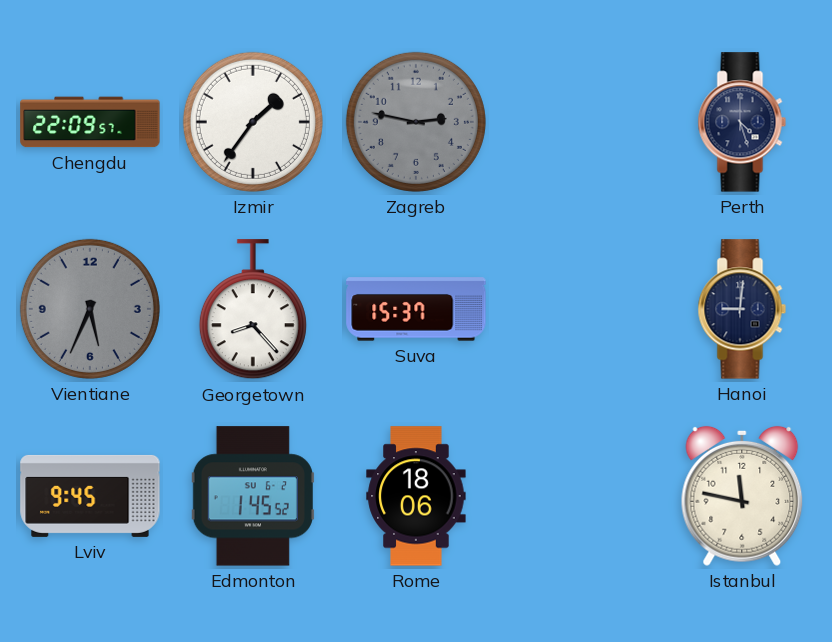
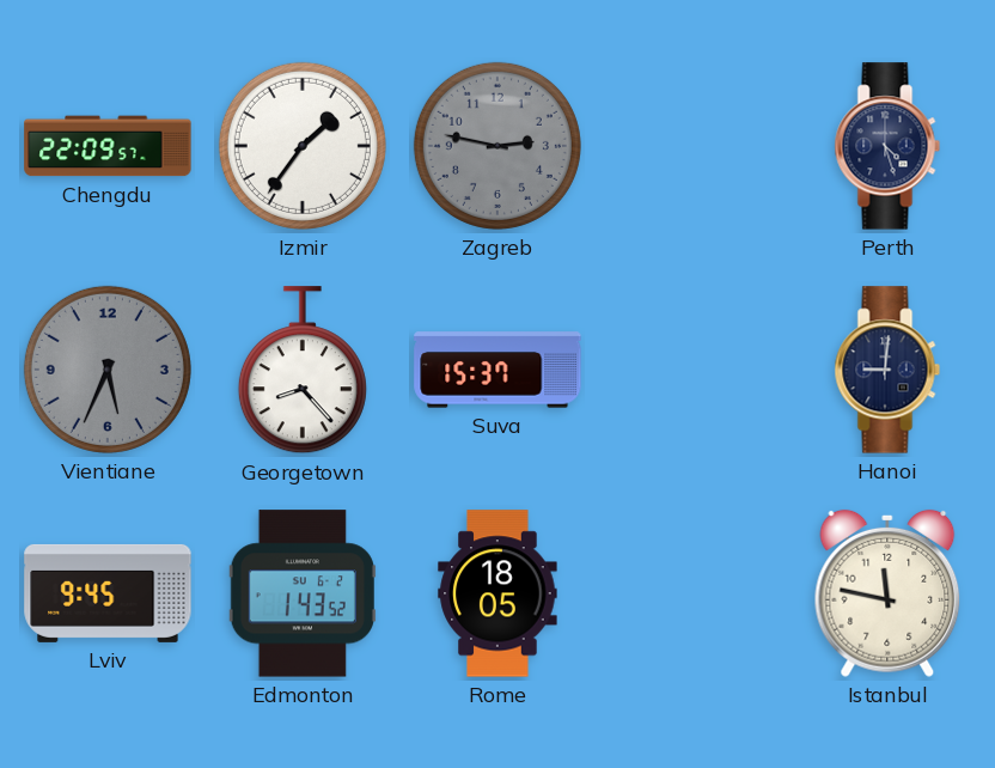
Edmonton: 1:45 -> 1:43
Rome: 18:06 -> 18:05
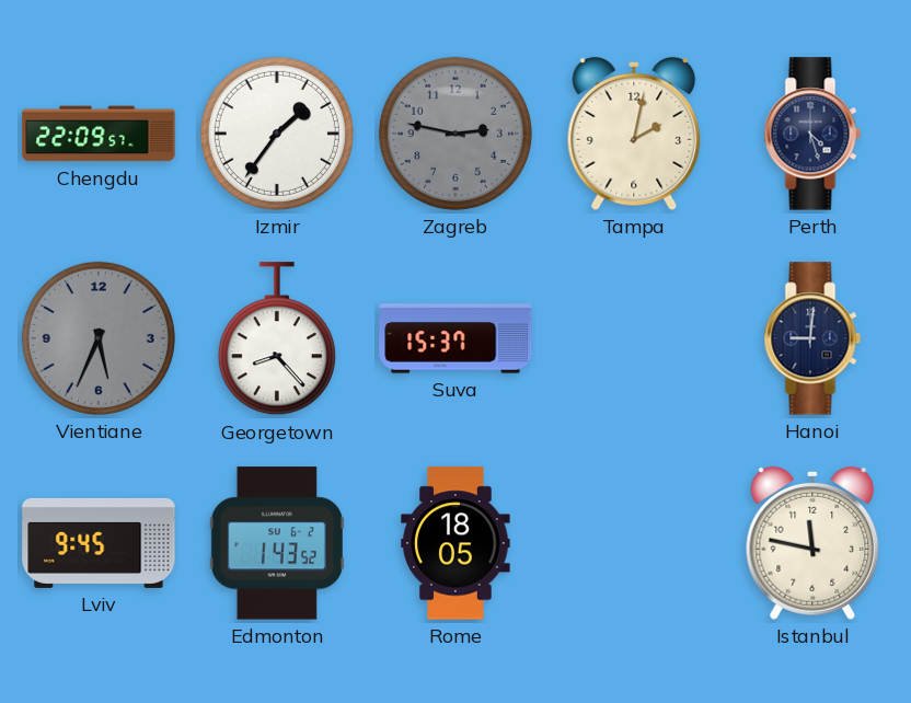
Tampa: none -> 2:02
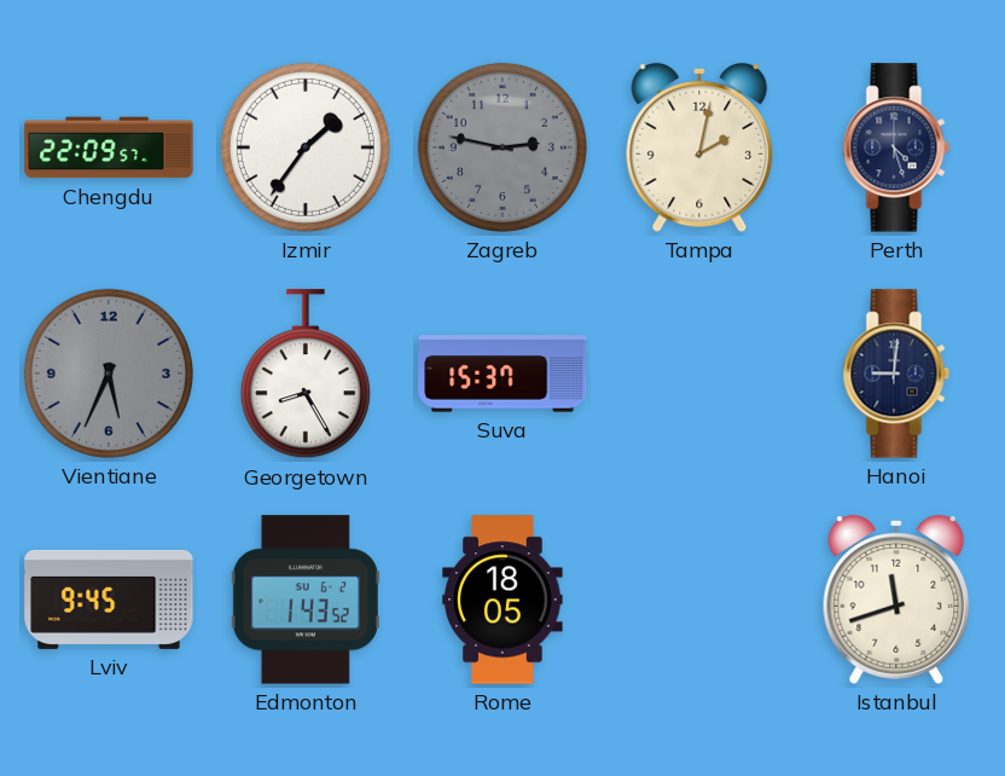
Georgetown: 8:23 -> 8:25
Istanbul: 11:47 -> 11:42
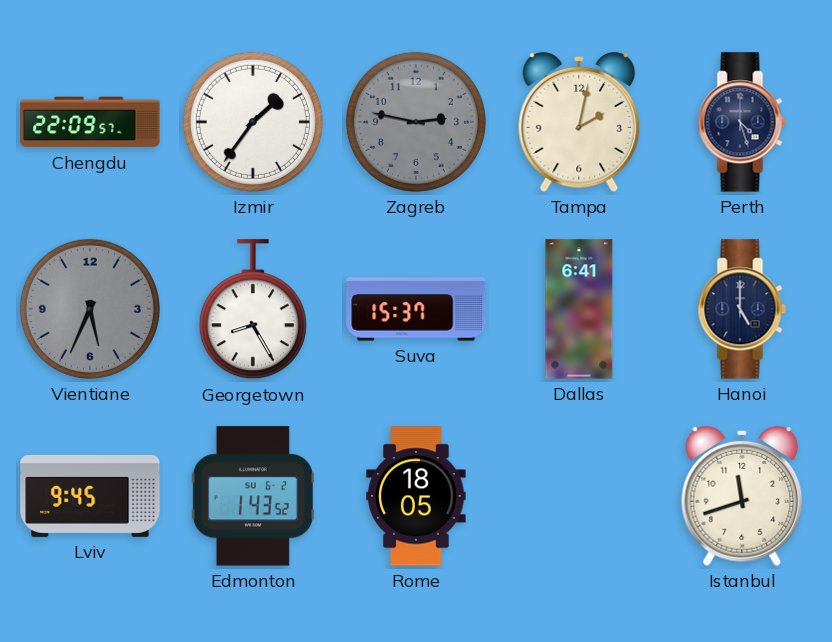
Dallas: none -> 6:41
Hanoi: 9:01 -> 5:00
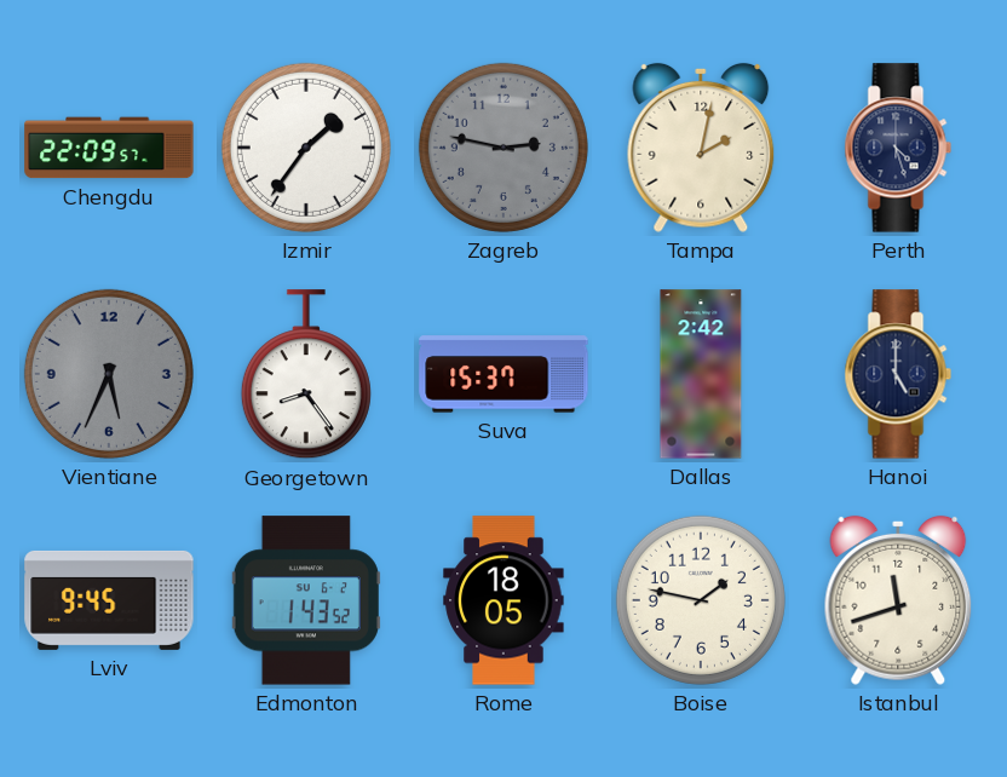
Georgetown: 8:25 -> 8:24
Dallas: 6:41 -> 2:42
Boise: none -> 1:47
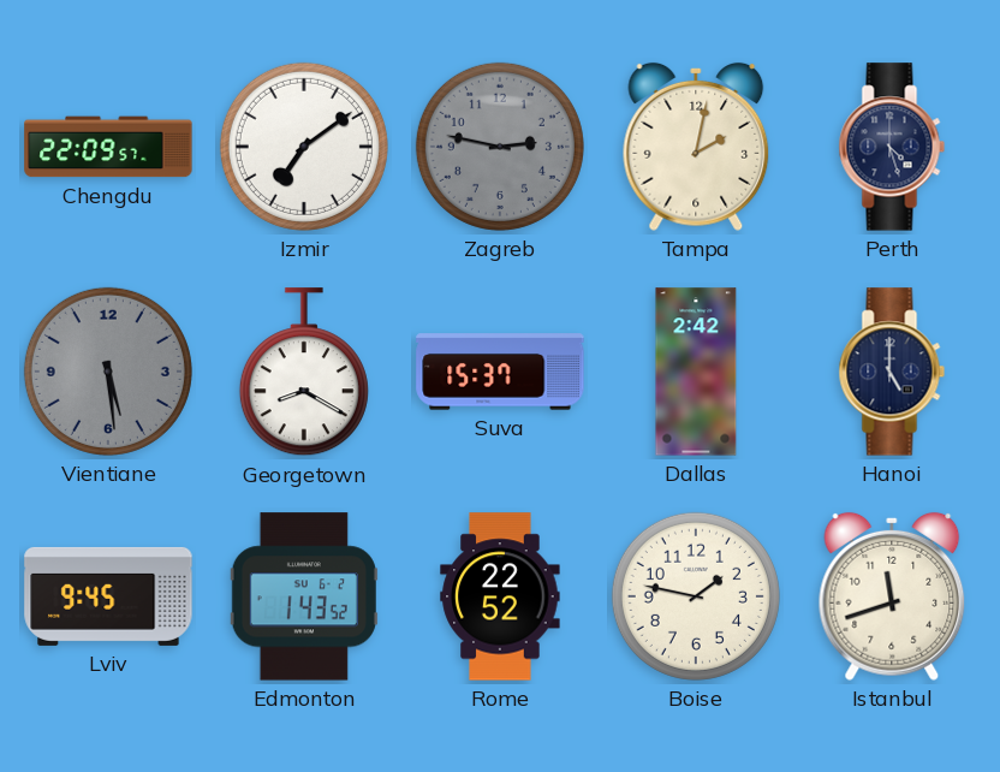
Izmir: 1:36 -> 7:09
Vientiane: 5:34 -> 5:29
Georgetown: 8:24 -> 8:20
Rome: 18:05 -> 22:52
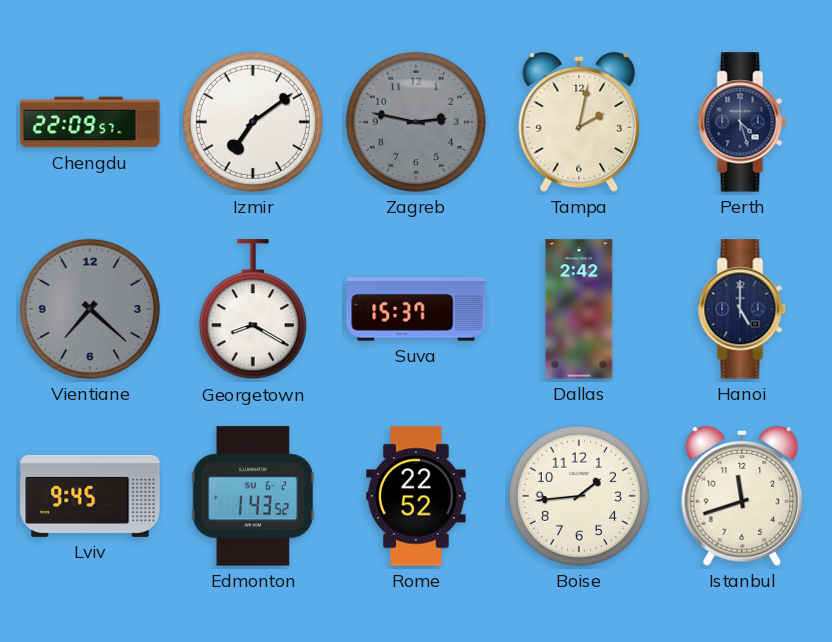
Vientiane: 5:29 -> 7:22
Boise: 1:47 -> 1:44
